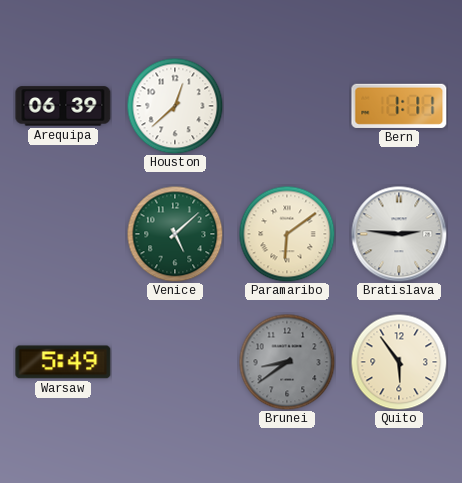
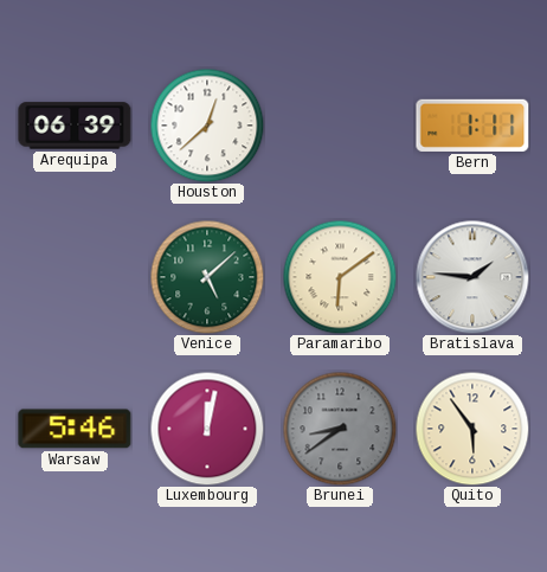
Bratislava: 2:46 -> 1:46
Warsaw: 5:49 -> 5:46
Luxembourg: none -> 12:02
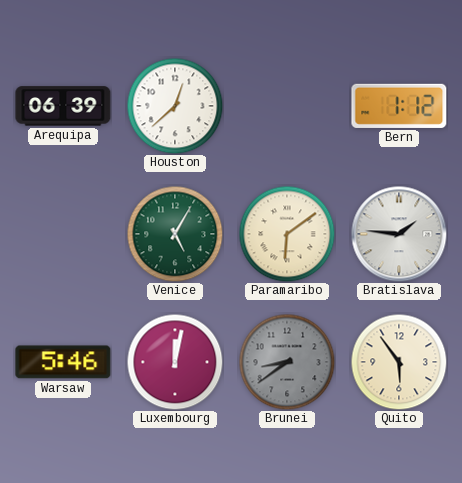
Bern: 1:11 -> 1:12
Venice: 5:08 -> 5:05
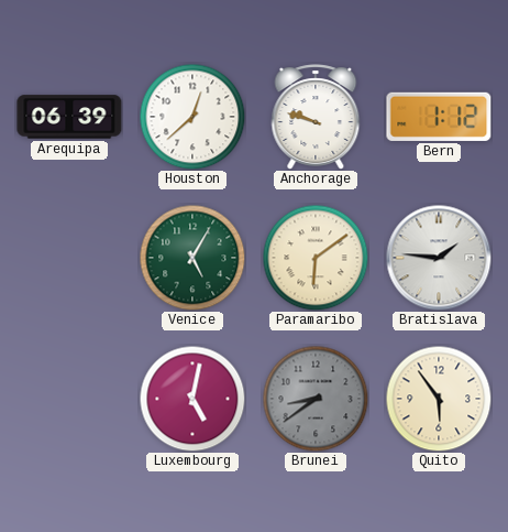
Anchorage: none -> 9:48
Warsaw: 5:46 -> none
Luxembourg: 12:02 -> 5:02
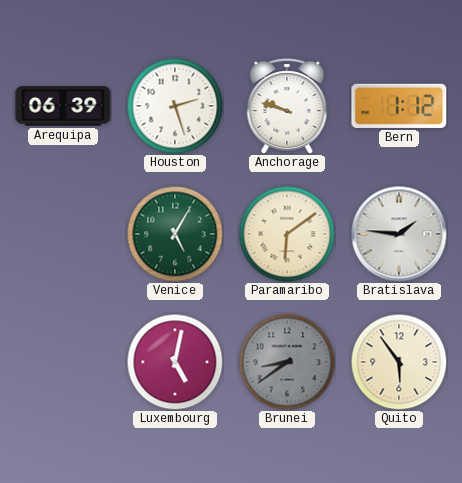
Houston: 12:38 -> 2:27
